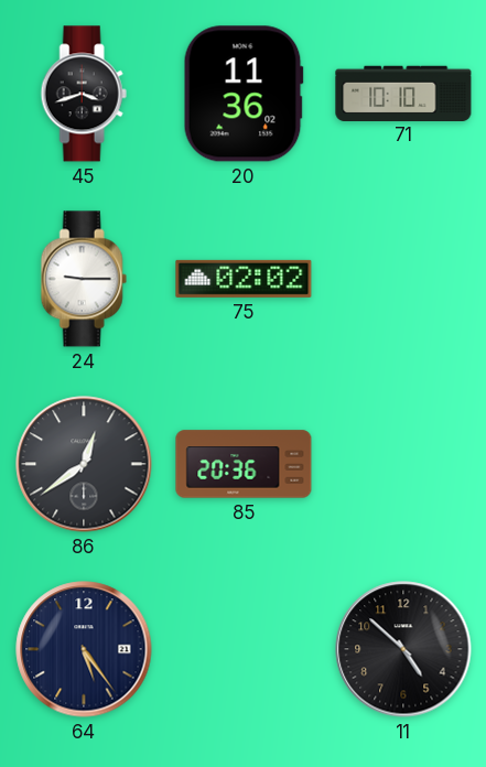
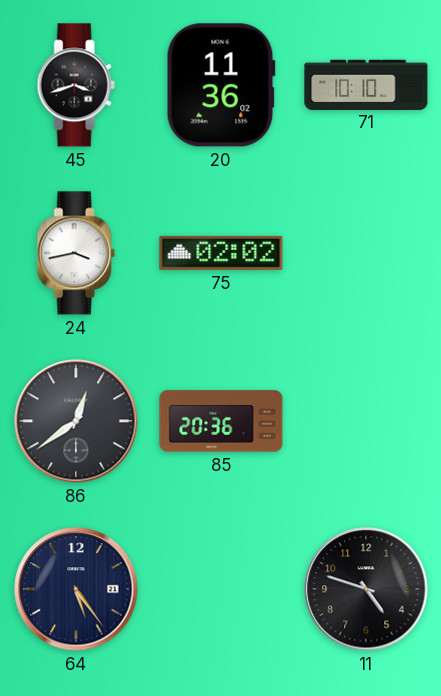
24: 9:15 -> 3:43
11: 4:52 -> 4:48
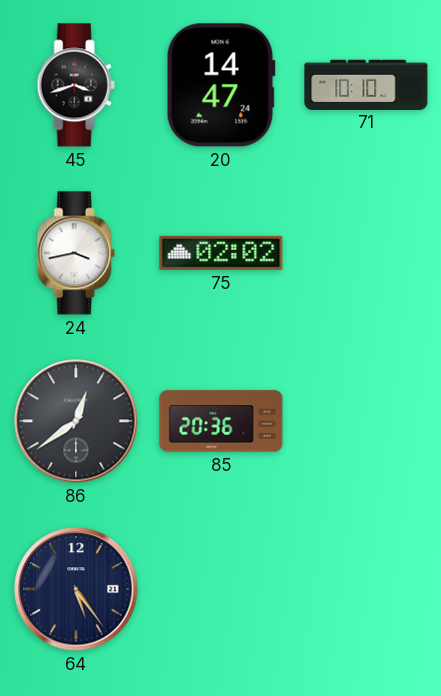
20: 11:36 -> 14:47
11: 4:48 -> none
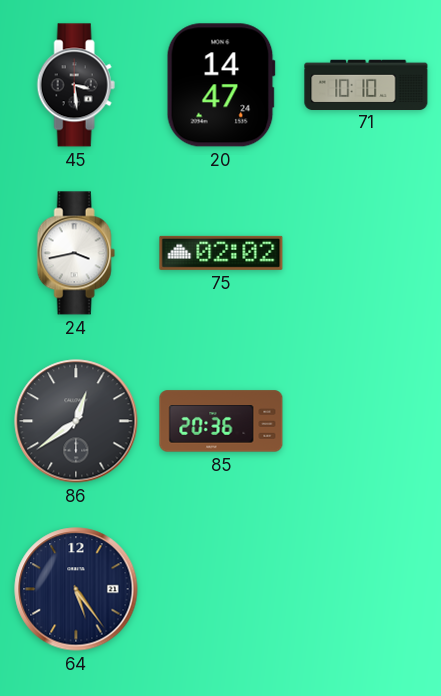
45: 3:42 -> 3:29
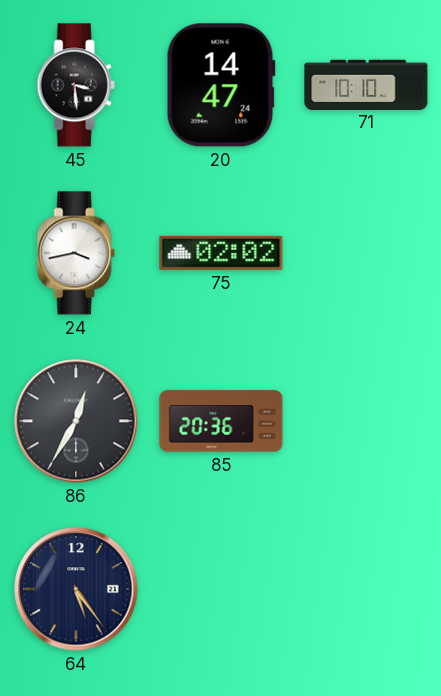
86: 12:39 -> 12:35
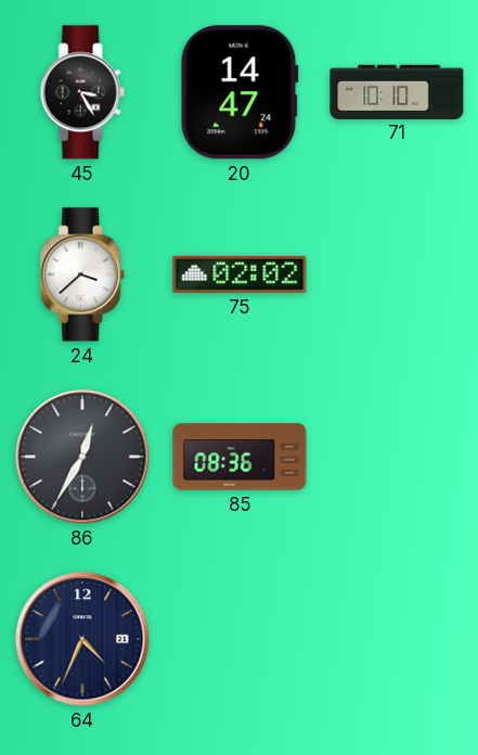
45: 3:29 -> 3:25
24: 3:43 -> 3:38
85: 20:36 -> 08:36
64: 5:24 -> 4:34
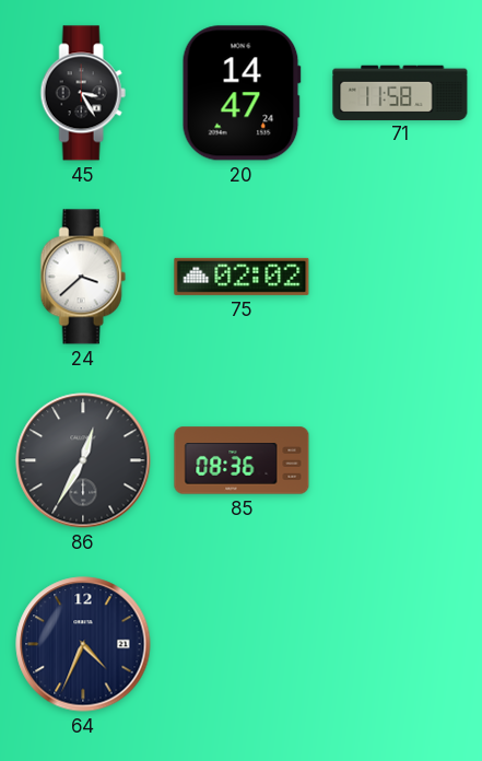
71: 10:10 -> 11:58
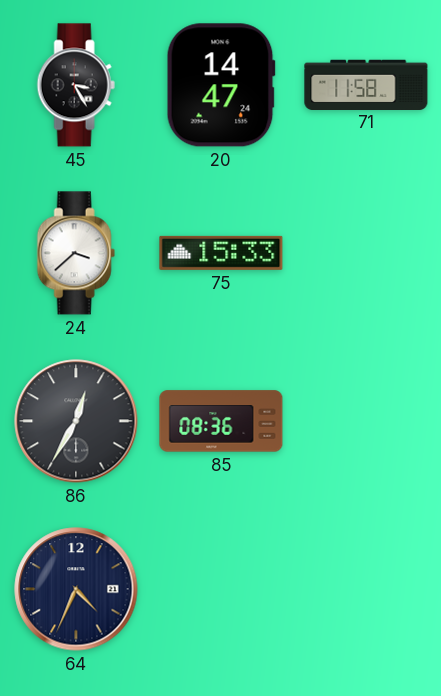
75: 02:02 -> 15:33
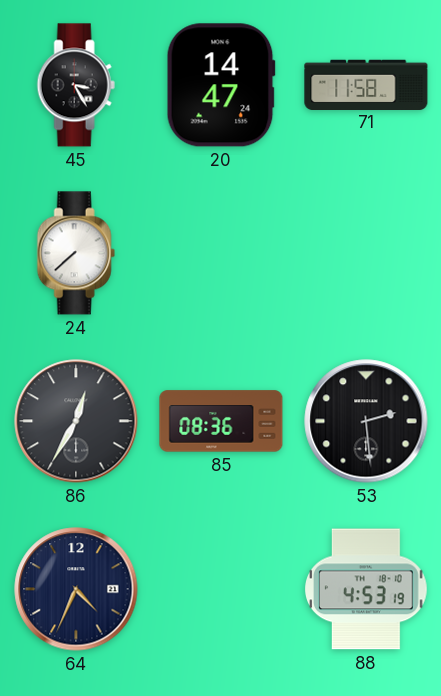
24: 3:38 -> 7:38
75: 15:33 -> none
53: none -> 2:29
88: none -> 4:53
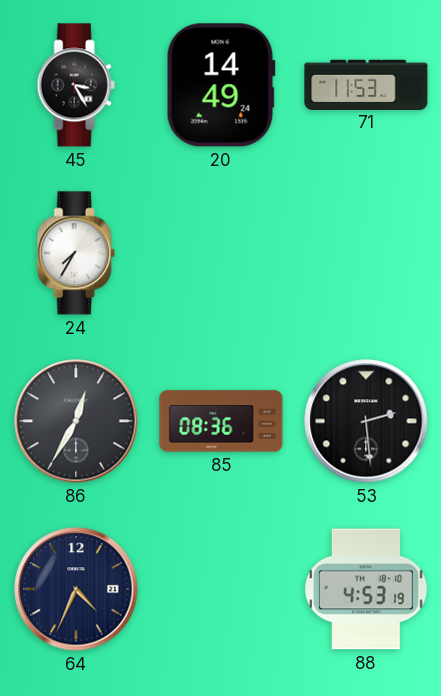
20: 14:47 -> 14:49
71: 11:58 -> 11:53
24: 7:38 -> 7:35
